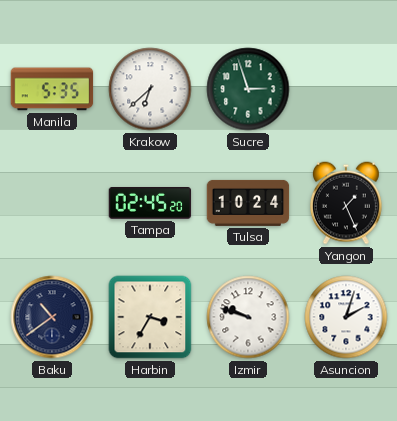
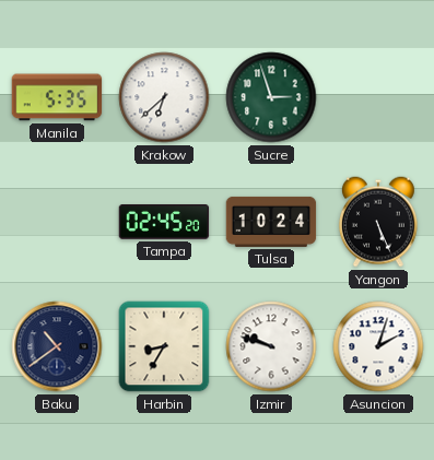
Yangon: 1:26 -> 5:26
Harbin: 3:35 -> 8:35
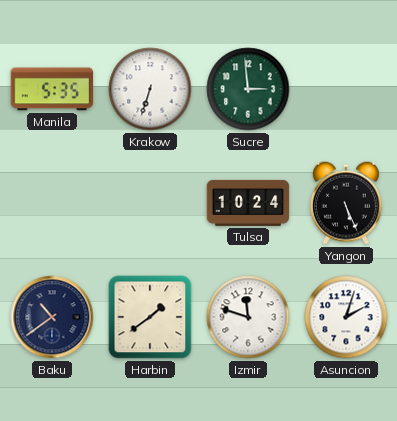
Krakow: 6:38 -> 6:33
Sucre: 2:57 -> 2:59
Tampa: 02:45 -> none
Harbin: 8:35 -> 1:39
Izmir: 9:48 -> 11:48
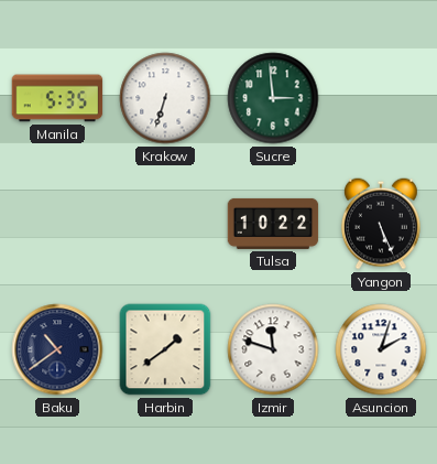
Tulsa: 10:24 -> 10:22
